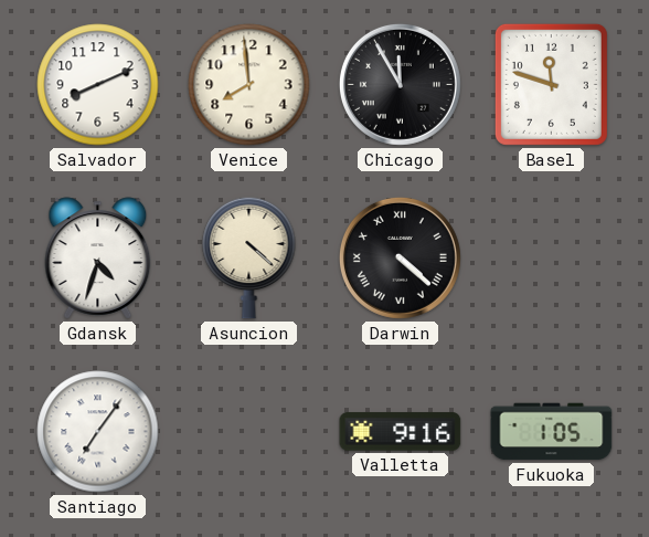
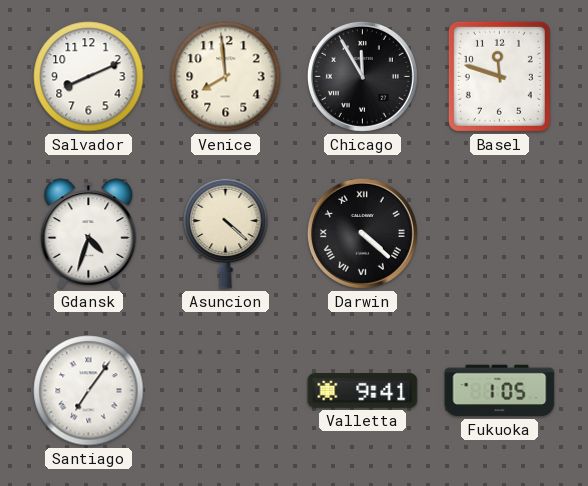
Valletta: 9:16 -> 9:41
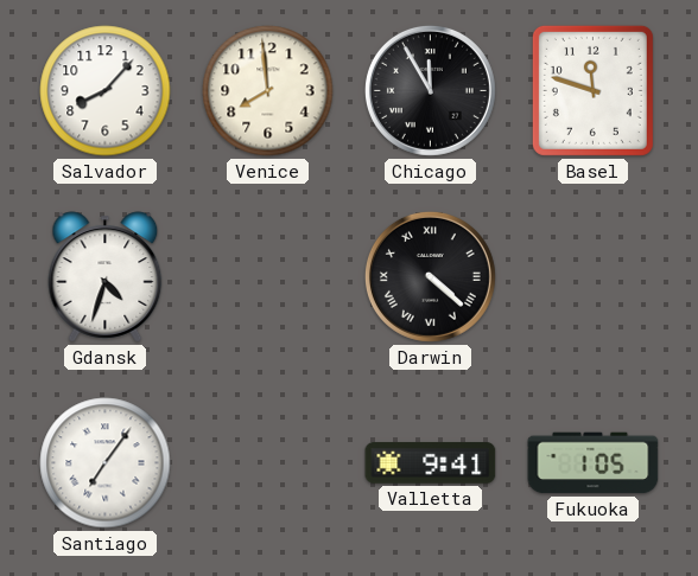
Salvador: 8:11 -> 8:07
Asuncion: 4:22 -> none
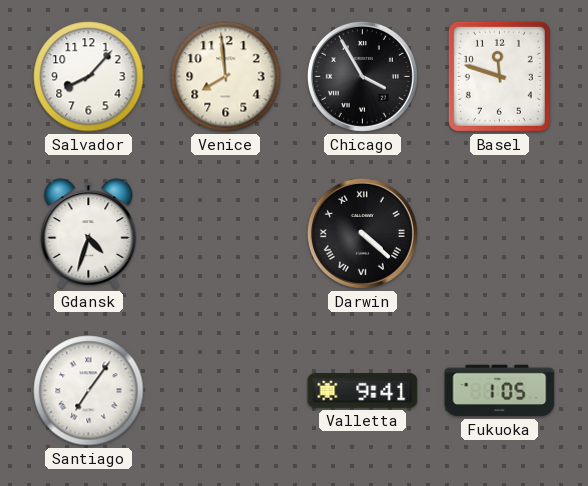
Chicago: 11:55 -> 3:55
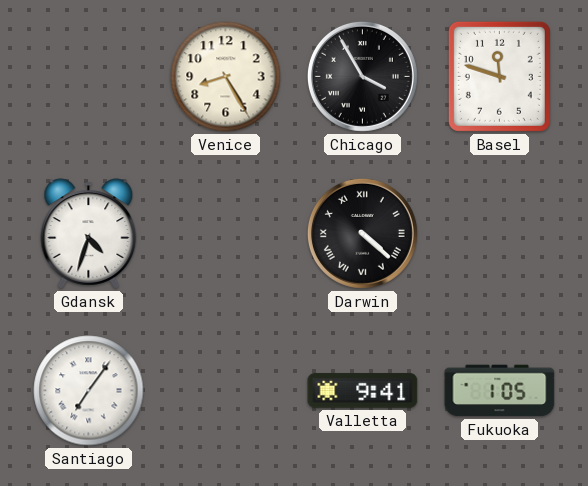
Salvador: 8:07 -> none
Venice: 7:59 -> 8:25
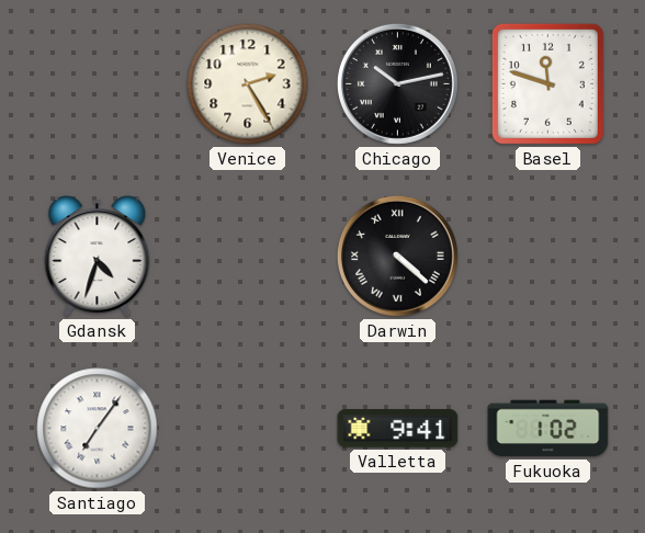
Venice: 8:25 -> 2:25
Chicago: 3:55 -> 10:13
Fukuoka: 1:05 -> 1:02
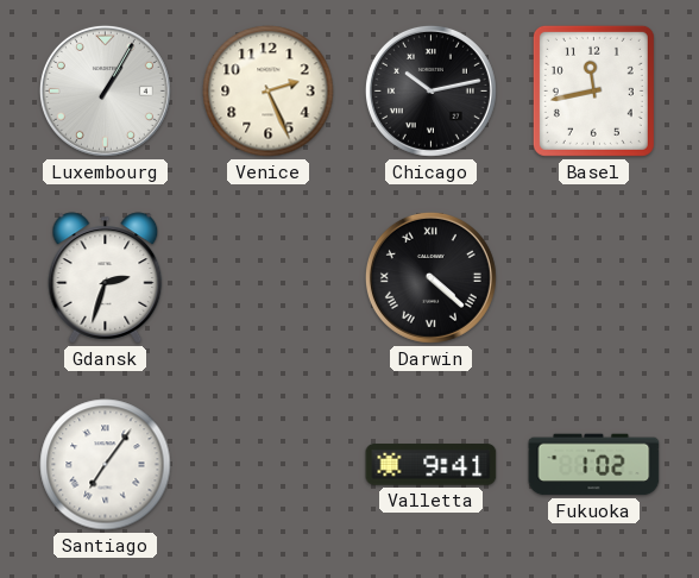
Luxembourg: none -> 1:05
Venice: 2:25 -> 2:26
Basel: 11:48 -> 11:43
Gdansk: 4:33 -> 2:33
